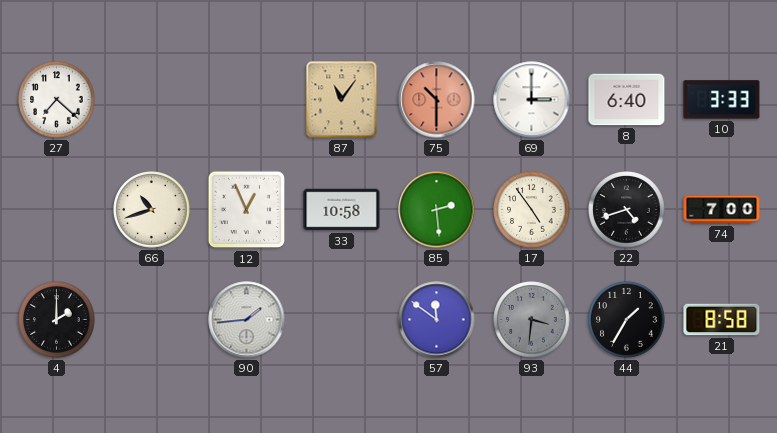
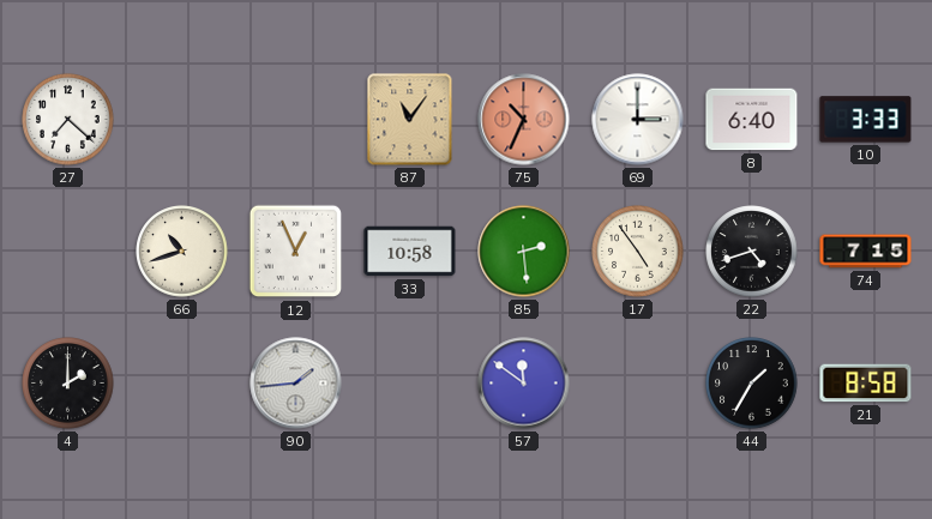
75: 10:30 -> 10:34
74: 7:00 -> 7:15
93: 3:31 -> none
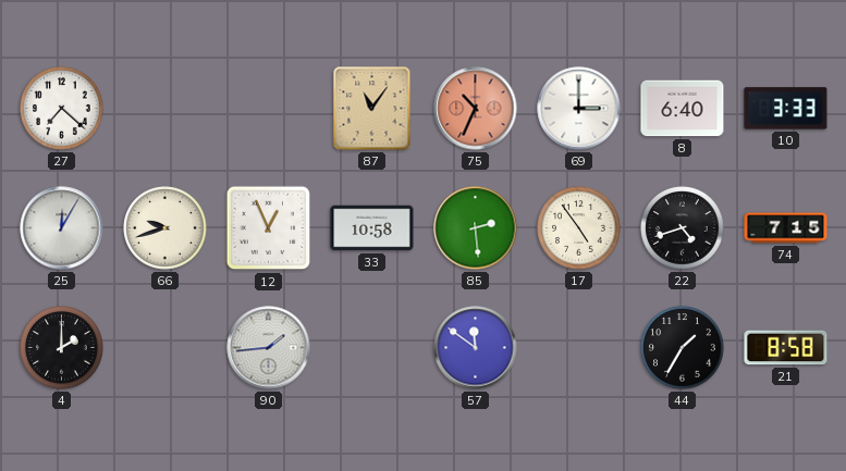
25: none -> 12:05
66: 10:42 -> 9:42
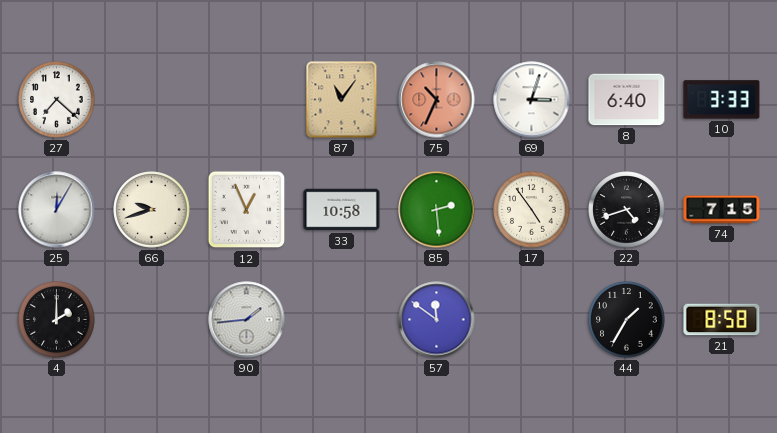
69: 3:00 -> 3:03
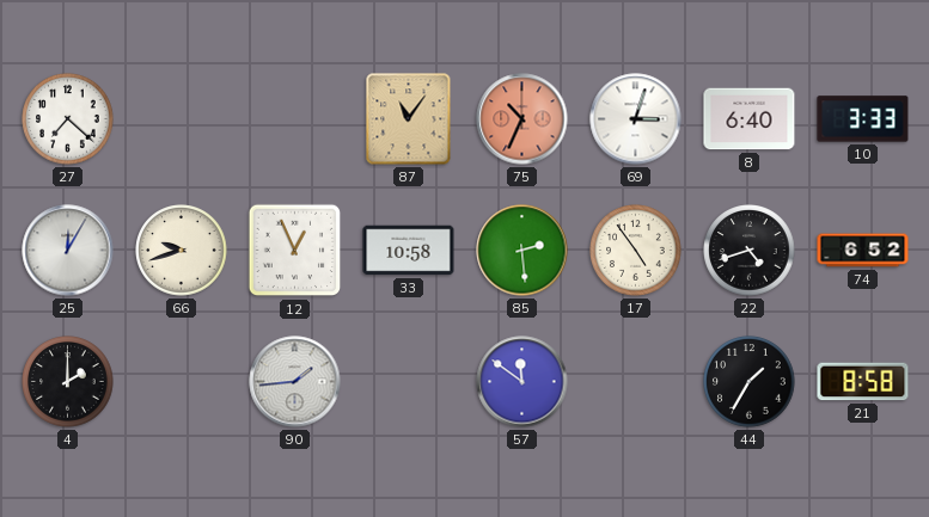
74: 7:15 -> 6:52
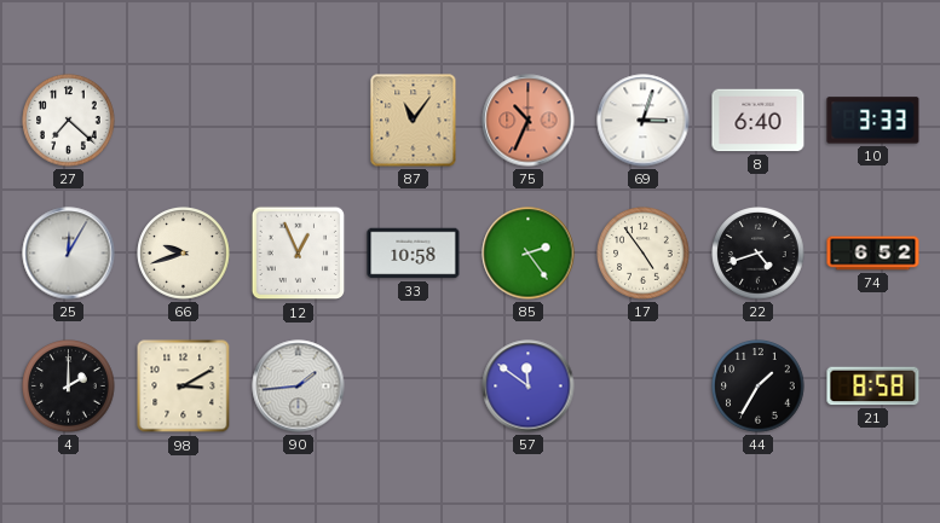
85: 2:29 -> 2:24
98: none -> 3:10
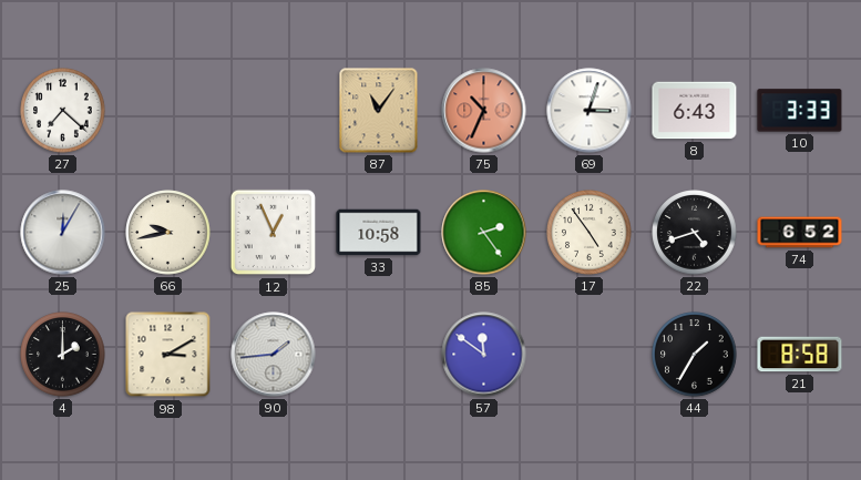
8: 6:40 -> 6:43
66: 9:42 -> 9:43
